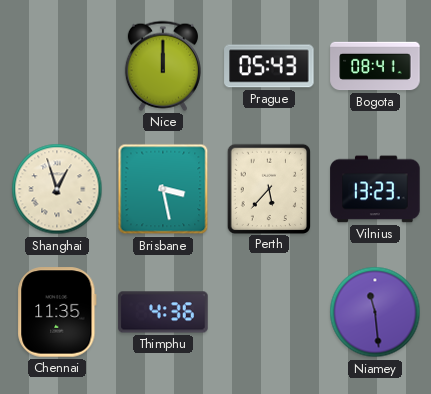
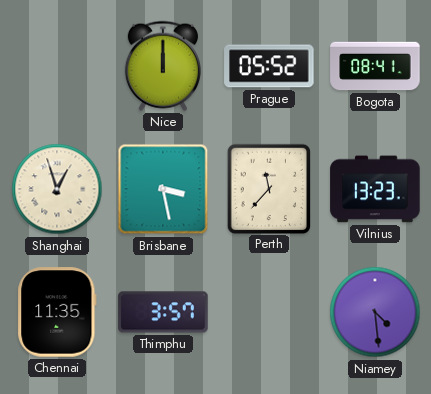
Prague: 05:43 -> 05:52
Perth: 5:37 -> 11:37
Thimphu: 4:36 -> 3:57
Niamey: 11:29 -> 4:29
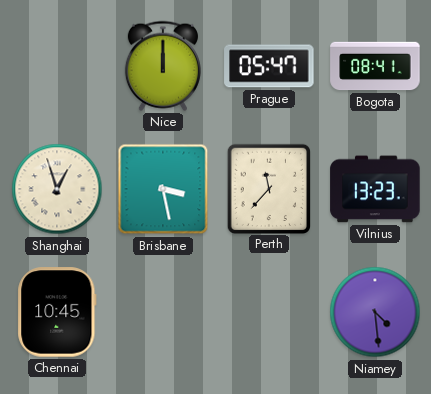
Prague: 05:52 -> 05:47
Chennai: 11:35 -> 10:45
Thimphu: 3:57 -> none
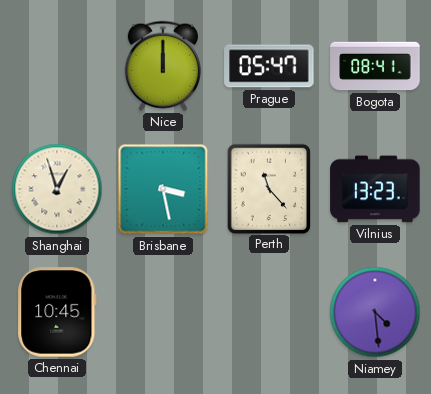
Perth: 11:37 -> 11:23
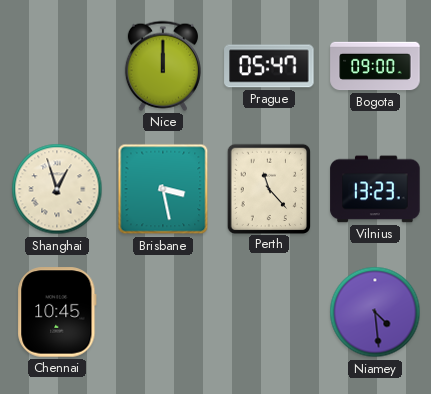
Bogota: 08:41 -> 09:00
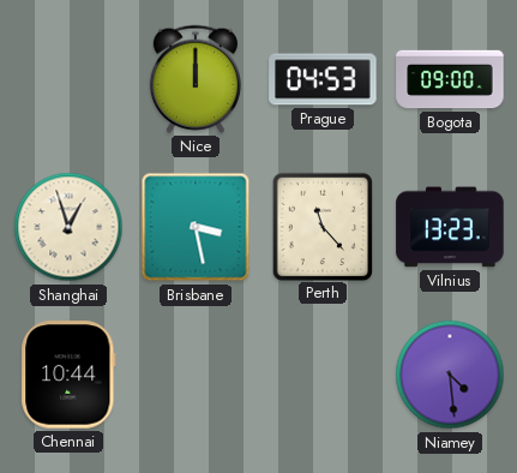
Prague: 05:47 -> 04:53
Chennai: 10:45 -> 10:44
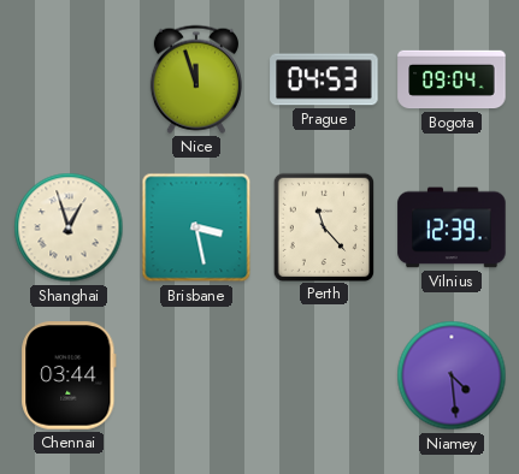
Nice: 12:00 -> 11:57
Bogota: 09:00 -> 09:04
Vilnius: 13:23 -> 12:39
Chennai: 10:44 -> 03:44
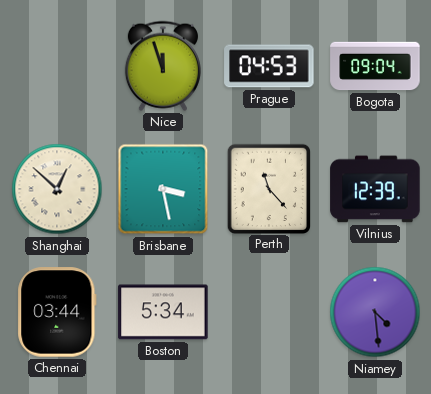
Shanghai: 12:57 -> 12:52
Boston: none -> 5:34
